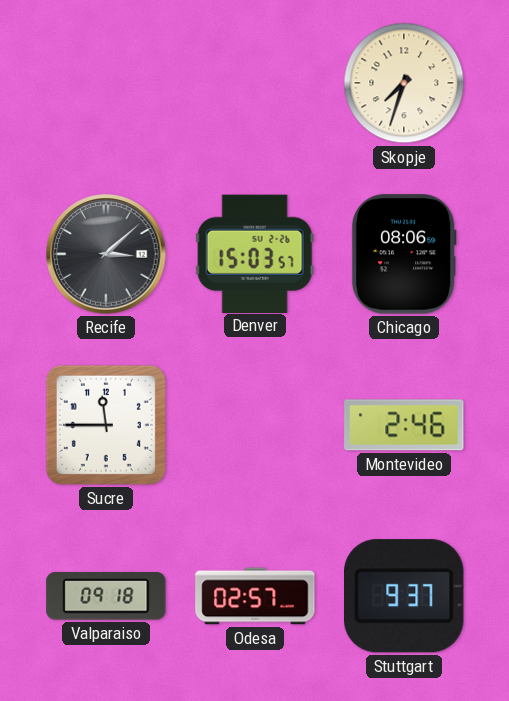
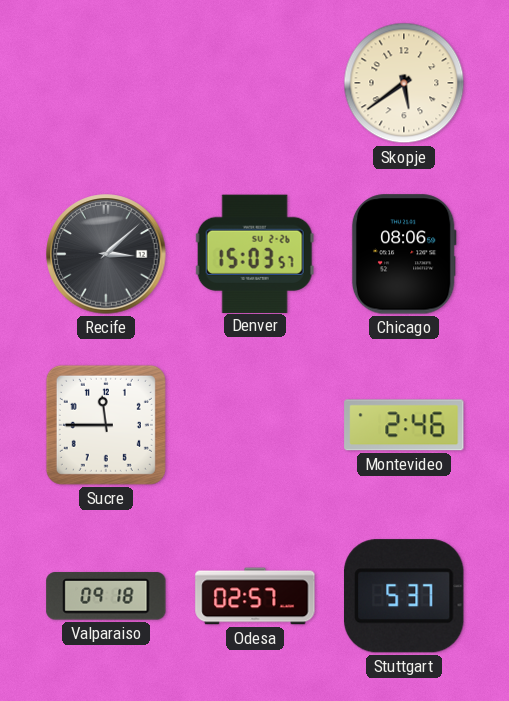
Skopje: 7:33 -> 5:39
Stuttgart: 9:37 -> 5:37
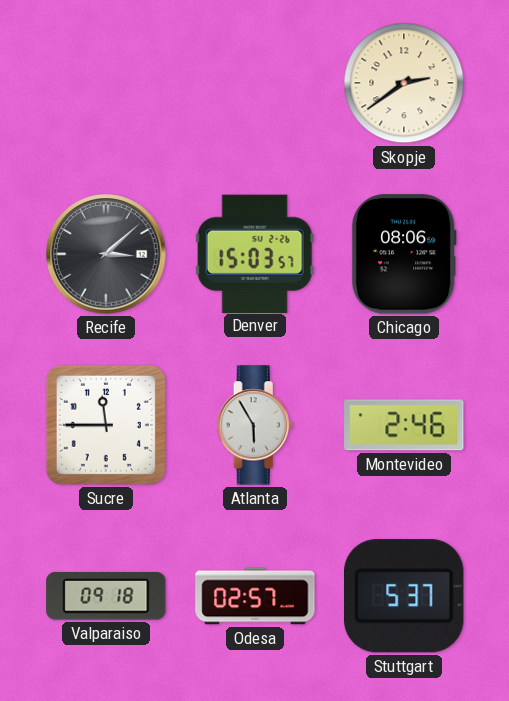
Skopje: 5:39 -> 2:39
Atlanta: none -> 5:55
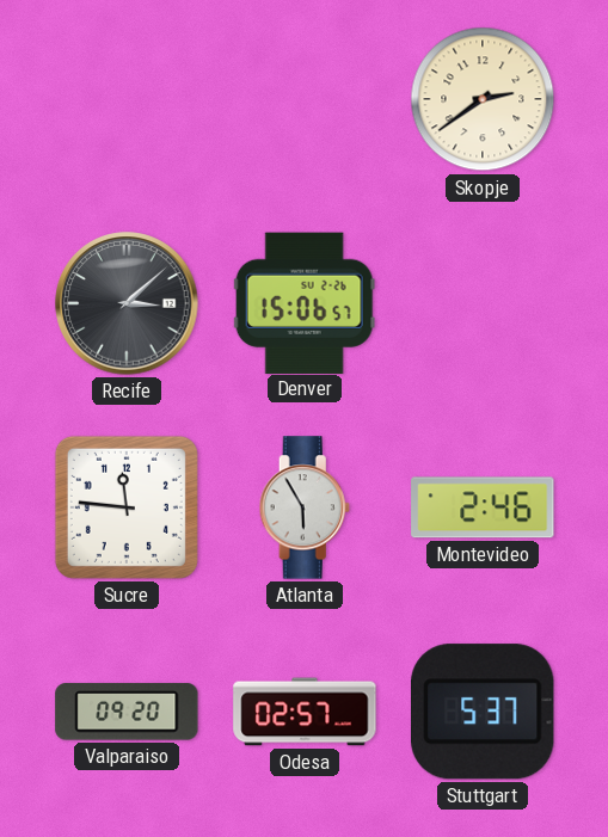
Denver: 15:03 -> 15:06
Chicago: 08:06 -> none
Sucre: 11:45 -> 11:46
Valparaiso: 09:18 -> 09:20
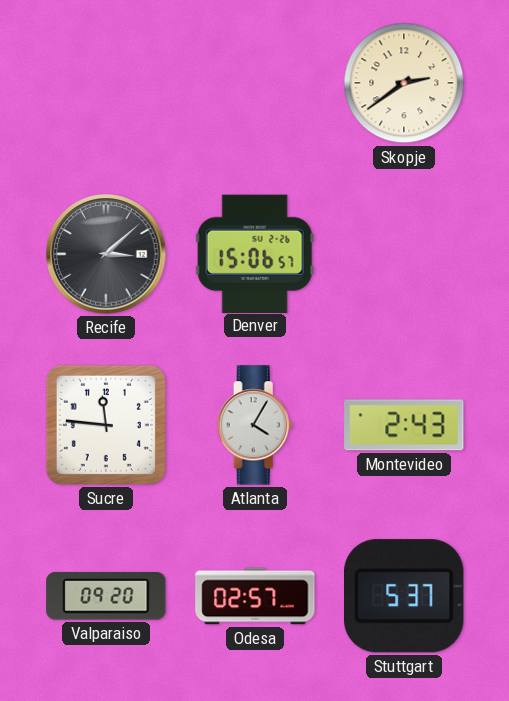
Atlanta: 5:55 -> 4:05
Montevideo: 2:46 -> 2:43
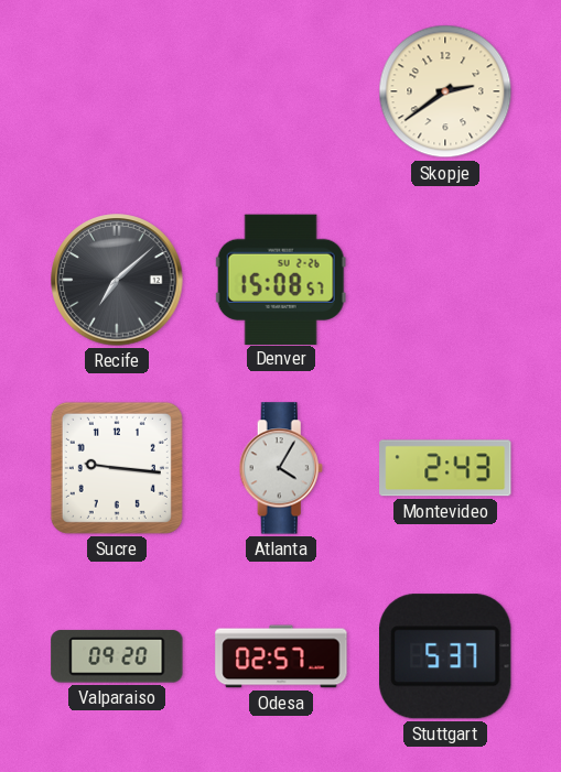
Recife: 3:08 -> 7:08
Denver: 15:06 -> 15:08
Sucre: 11:46 -> 9:16
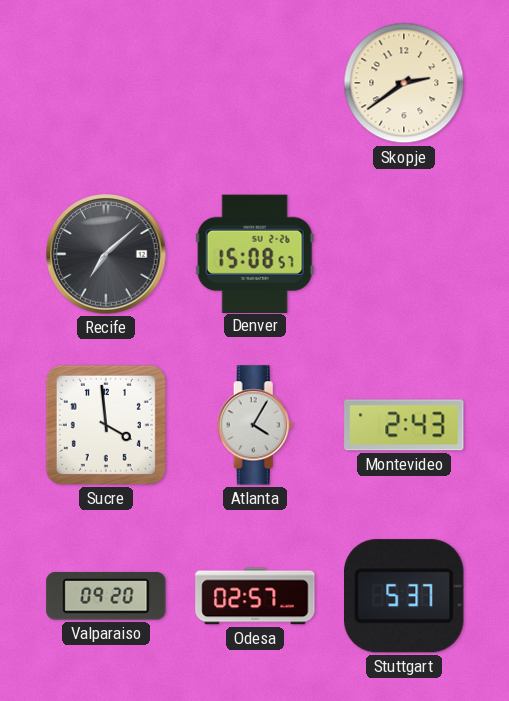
Sucre: 9:16 -> 3:59
